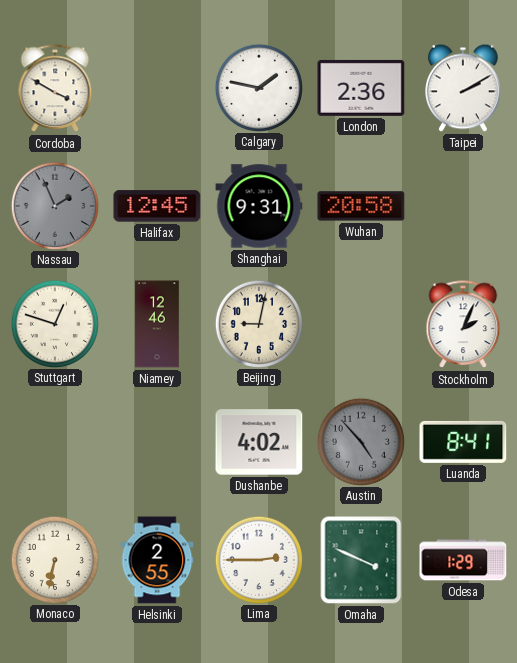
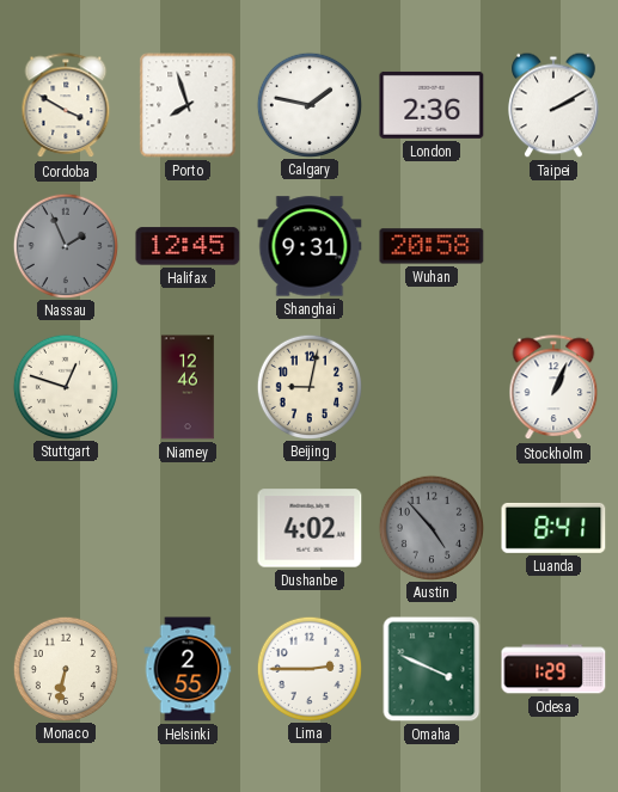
Porto: none -> 7:57
Stockholm: 2:04 -> 1:04
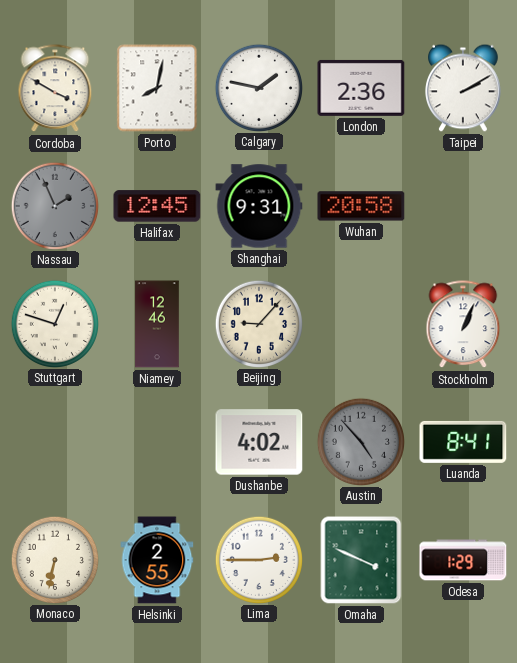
Porto: 7:57 -> 8:02
Beijing: 9:02 -> 9:07
